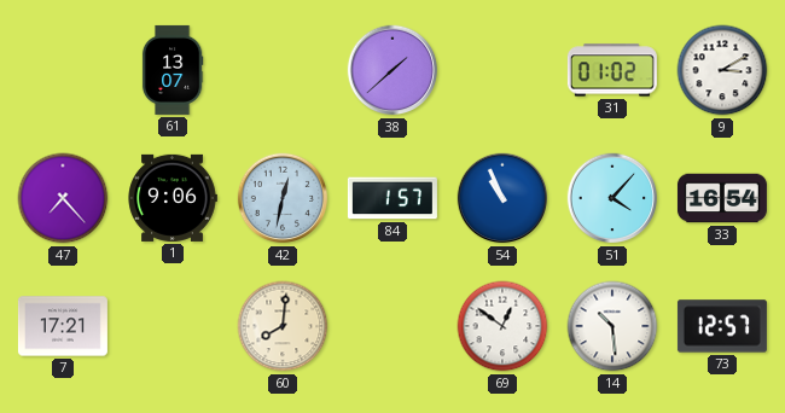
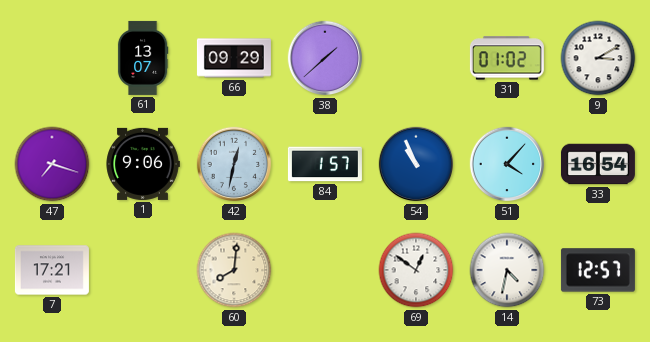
66: none -> 09:29
47: 7:23 -> 7:18
14: 10:29 -> 4:32
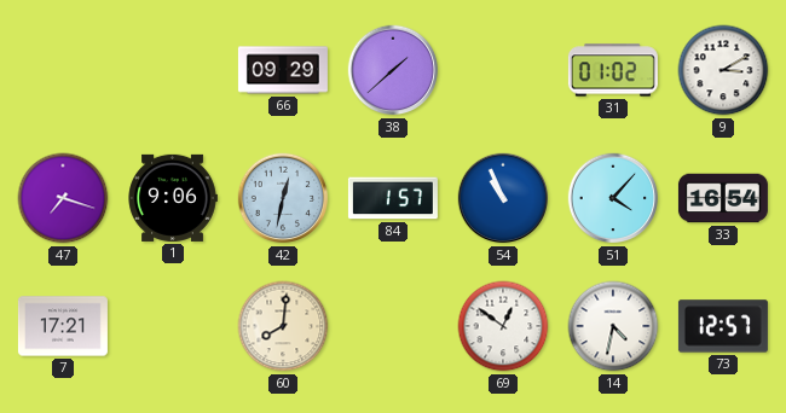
61: 13:07 -> none
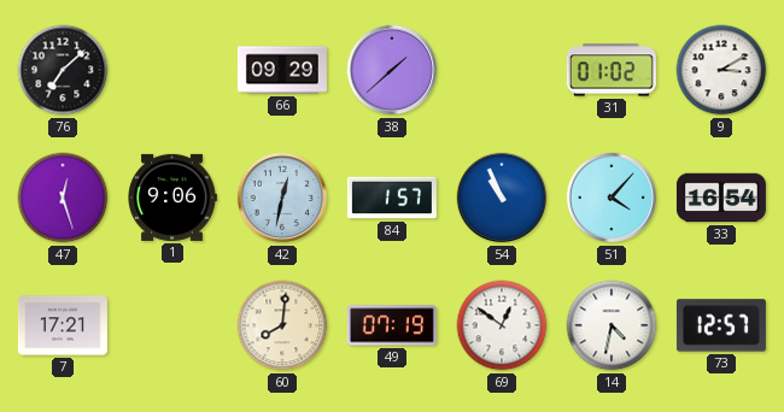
76: none -> 7:08
47: 7:18 -> 12:27
49: none -> 07:19
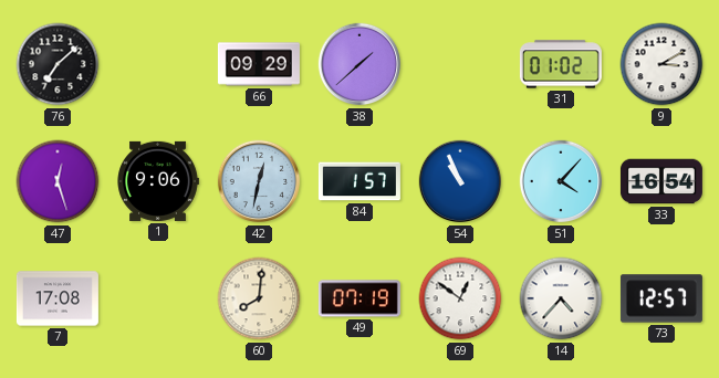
7: 17:21 -> 17:08
14: 4:32 -> 4:37
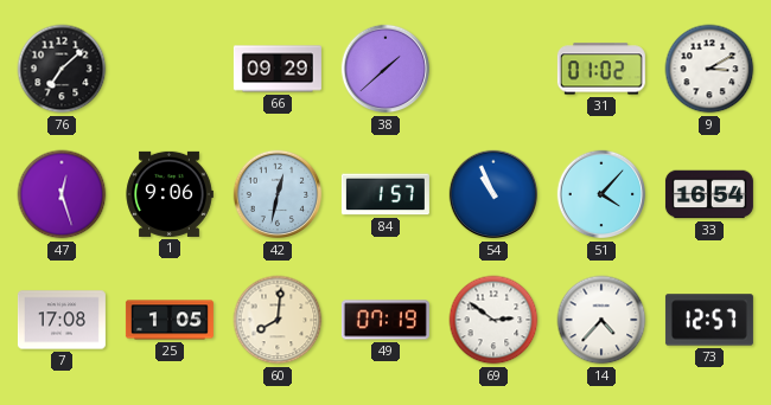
25: none -> 1:05
69: 12:51 -> 2:51
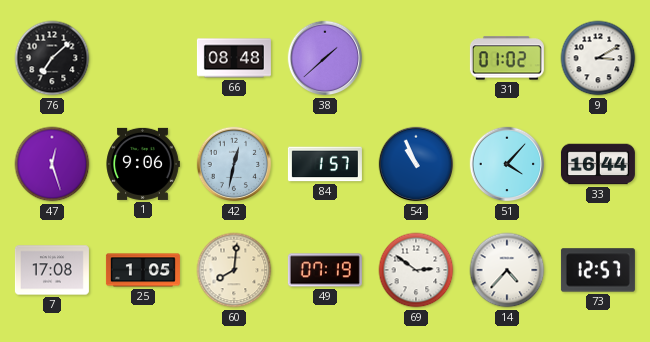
66: 09:29 -> 08:48
33: 16:54 -> 16:44
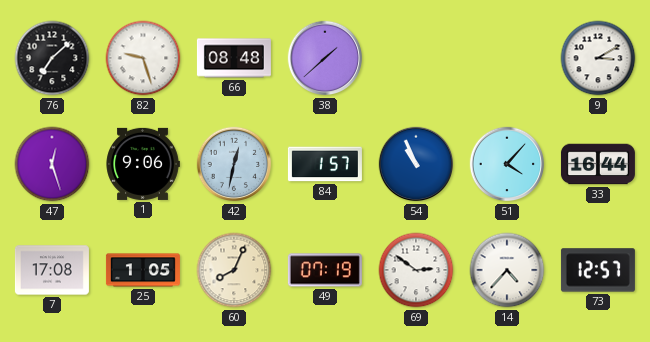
82: none -> 9:27
31: 01:02 -> none
60: 8:01 -> 8:04
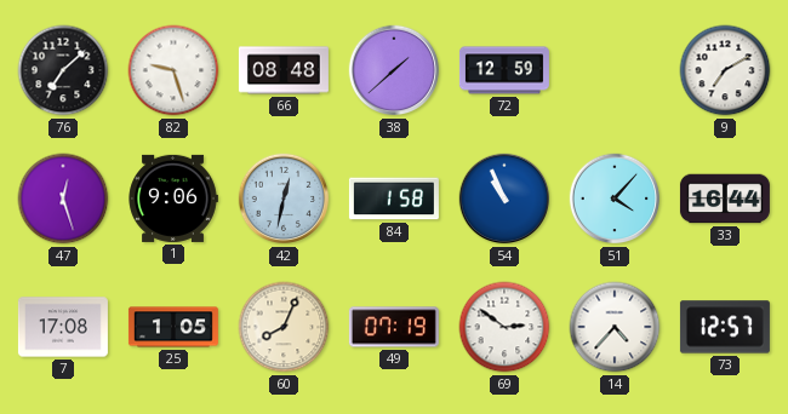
72: none -> 12:59
9: 3:10 -> 7:10
84: 1:57 -> 1:58
